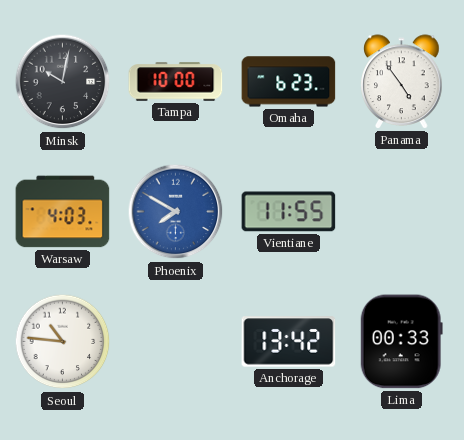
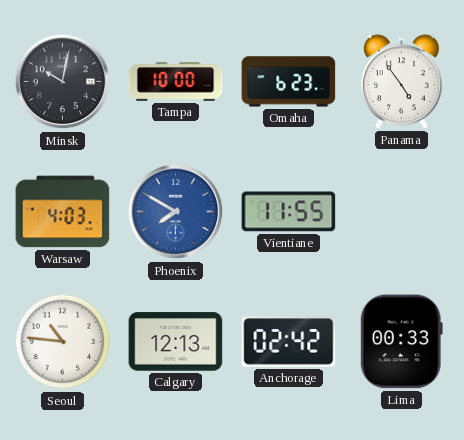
Calgary: none -> 12:13
Anchorage: 13:42 -> 02:42
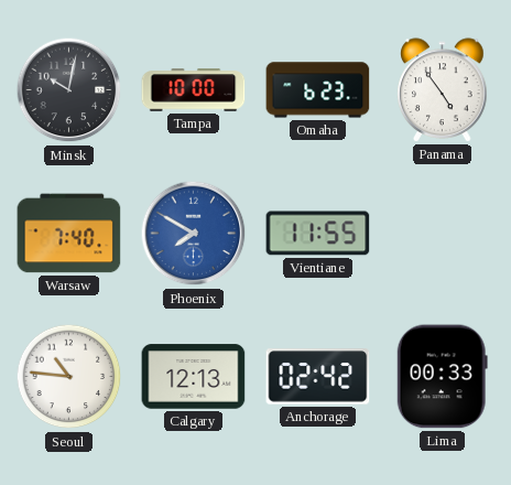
Warsaw: 4:03 -> 7:40
